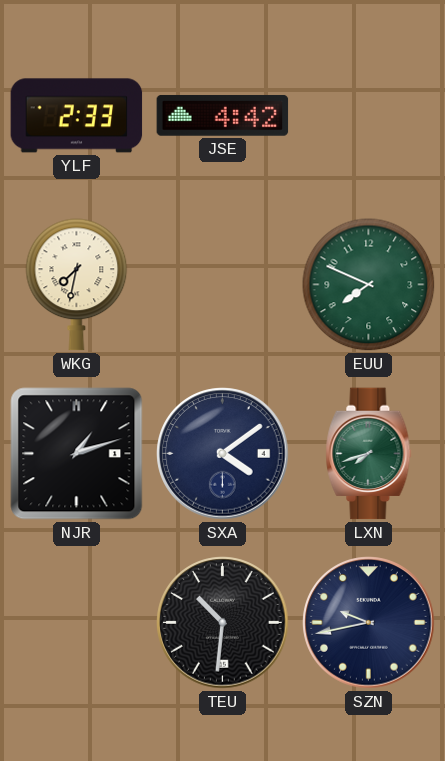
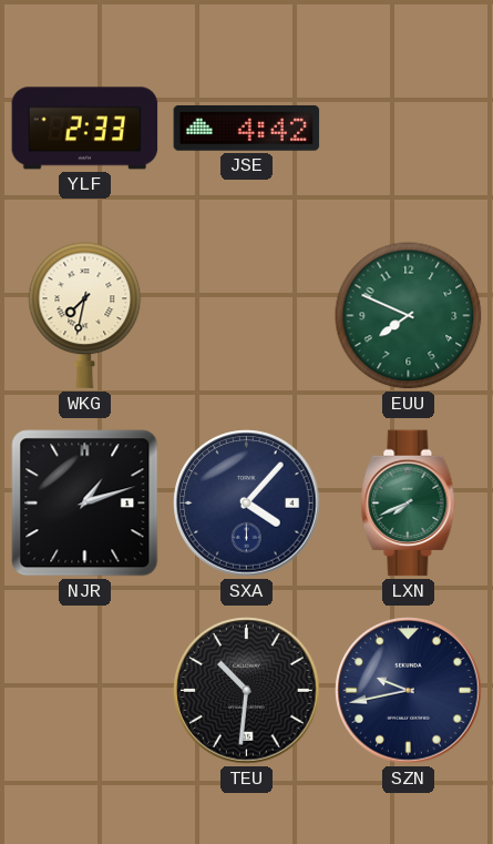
SXA: 4:09 -> 4:07
LXN: 7:42 -> 7:41
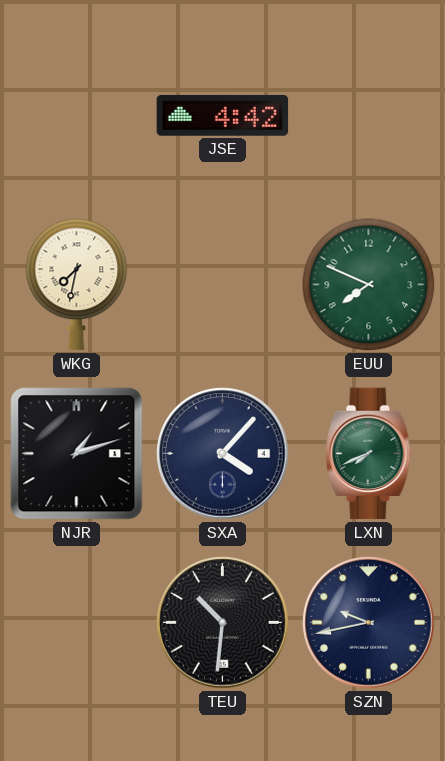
YLF: 2:33 -> none
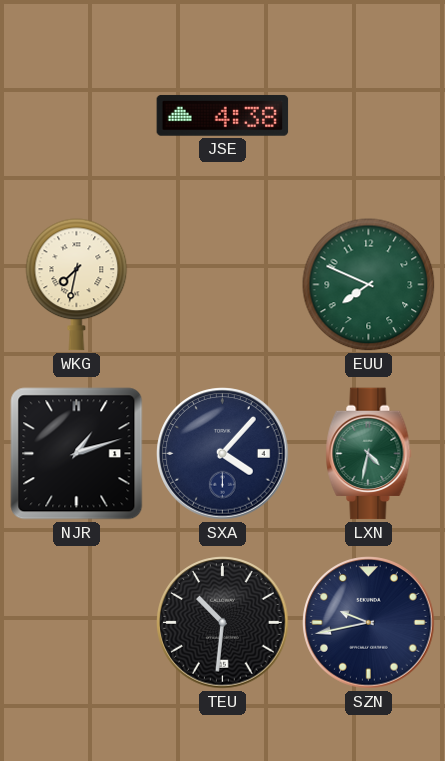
JSE: 4:42 -> 4:38
LXN: 7:41 -> 4:32
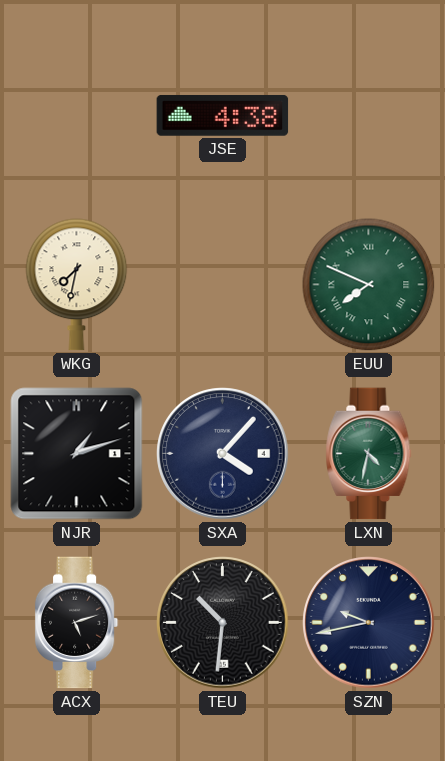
EUU numerals: Arabic -> Roman
ACX: none -> 5:12
